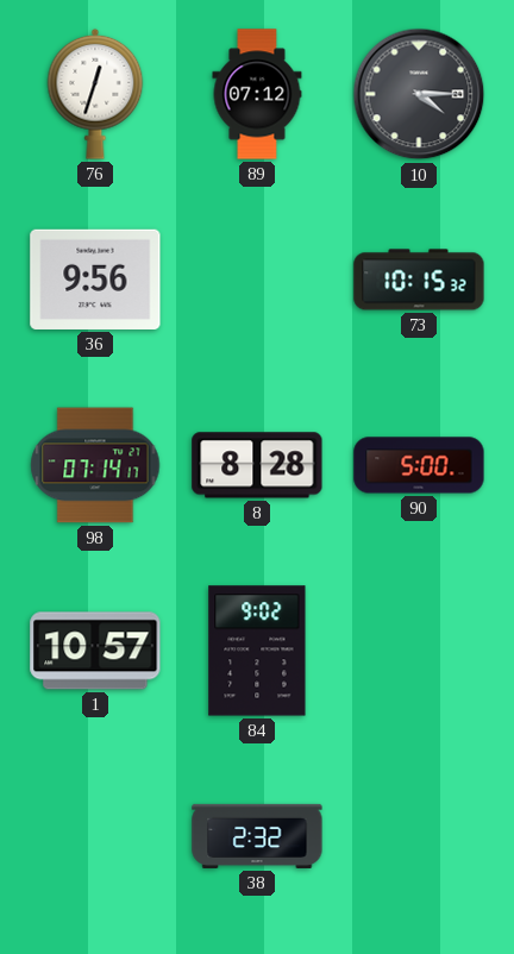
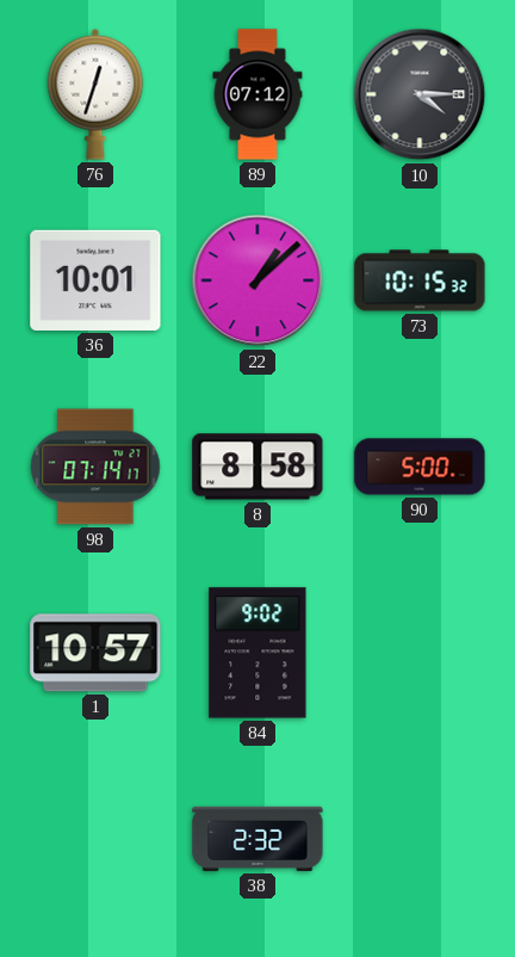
36: 9:56 -> 10:01
22: none -> 1:08
8: 8:28 -> 8:58
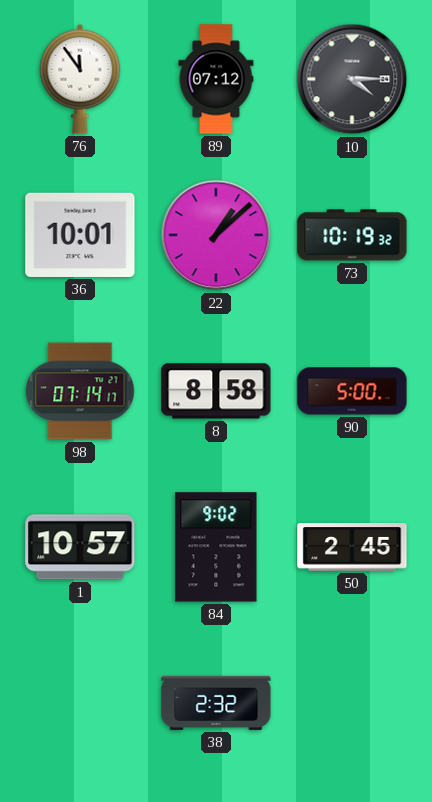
76: 12:33 -> 11:54
73: 10:15 -> 10:19
50: none -> 2:45
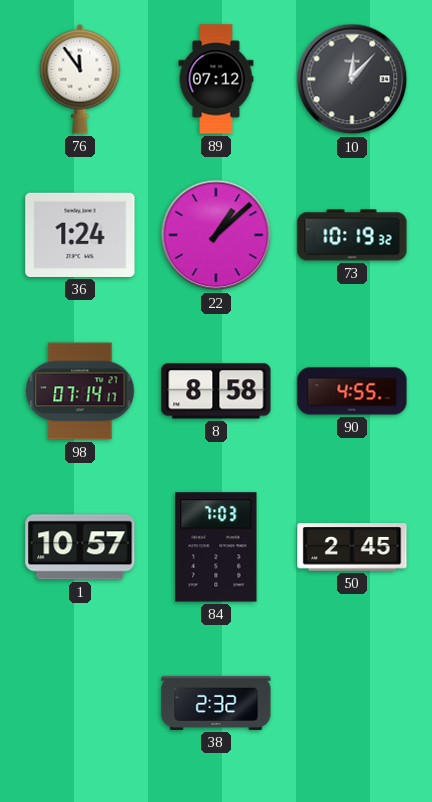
10: 4:15 -> 12:07
36: 10:01 -> 1:24
90: 5:00 -> 4:55
84: 9:02 -> 7:03
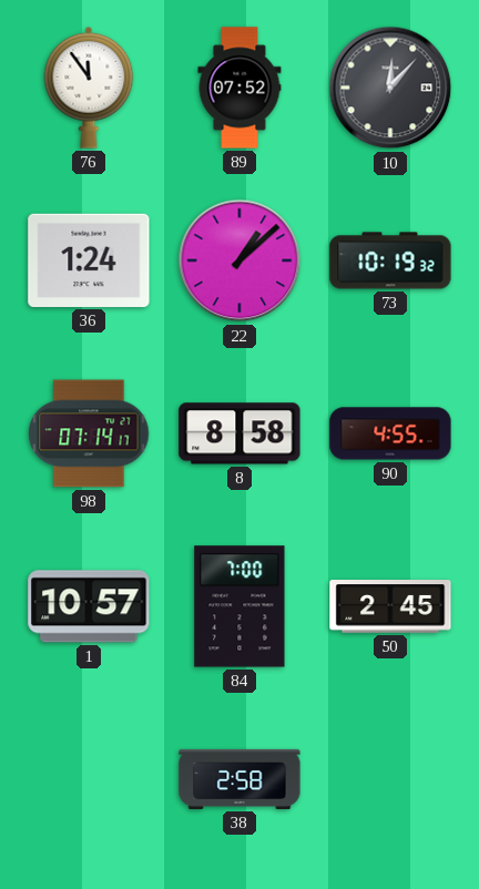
89: 07:12 -> 07:52
84: 7:03 -> 7:00
38: 2:32 -> 2:58
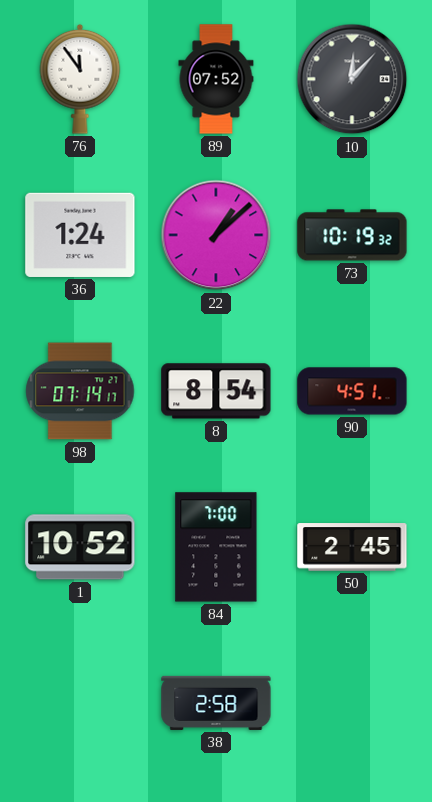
8: 8:58 -> 8:54
90: 4:55 -> 4:51
1: 10:57 -> 10:52
